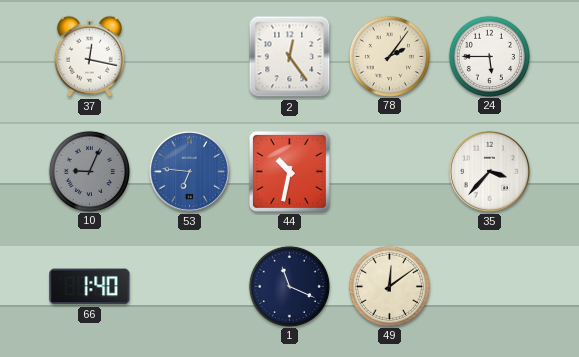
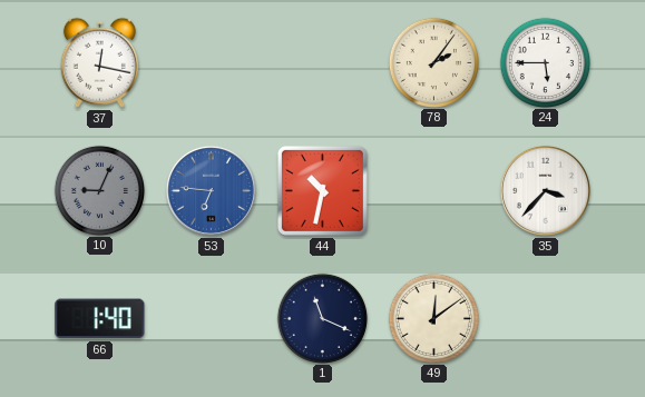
2: 12:24 -> none
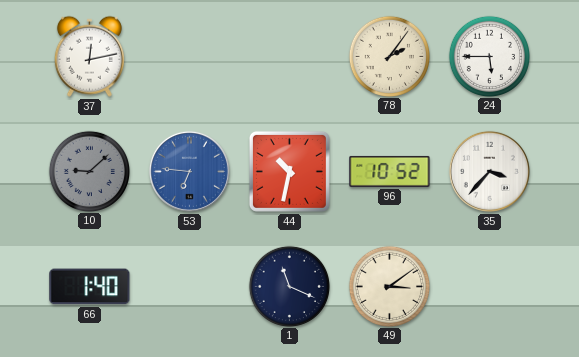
37: 12:17 -> 12:13
10: 9:04 -> 9:08
96: none -> 10:52
49: 12:09 -> 3:09
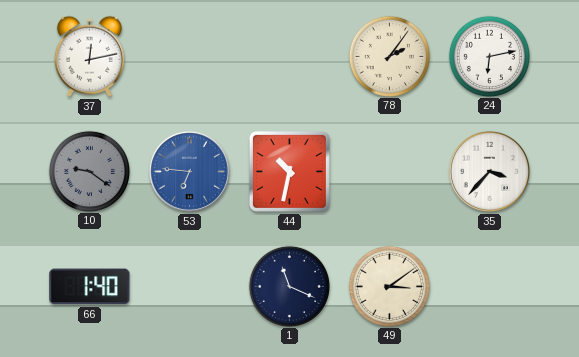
24: 5:45 -> 6:13
10: 9:08 -> 9:21
96: 10:52 -> none
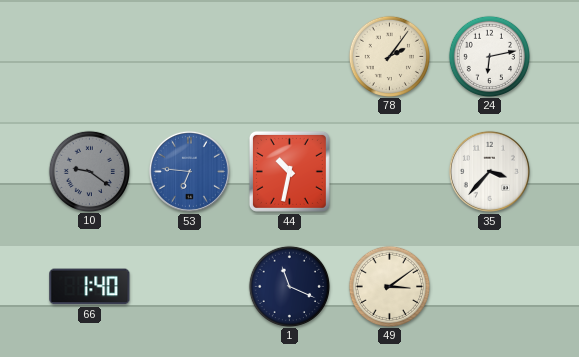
37: 12:13 -> none
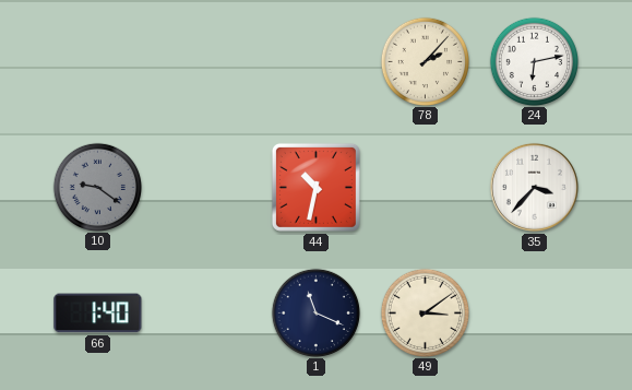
78: 2:06 -> 2:07
53: 6:46 -> none
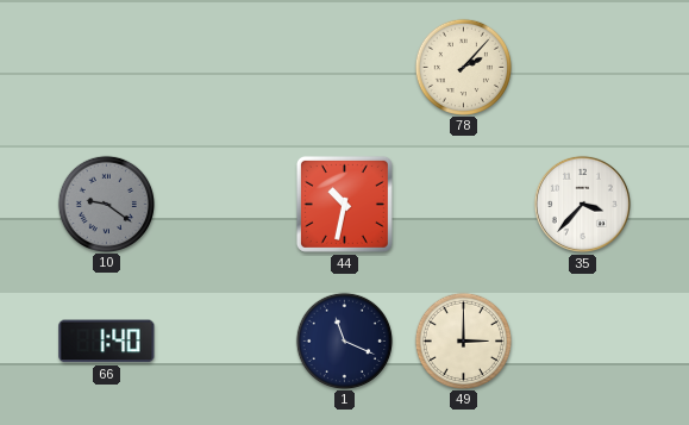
24: 6:13 -> none
49: 3:09 -> 3:00
